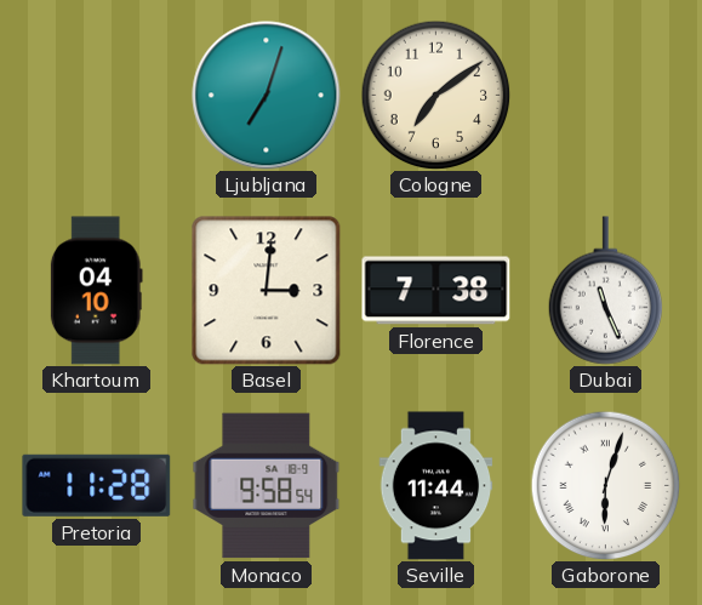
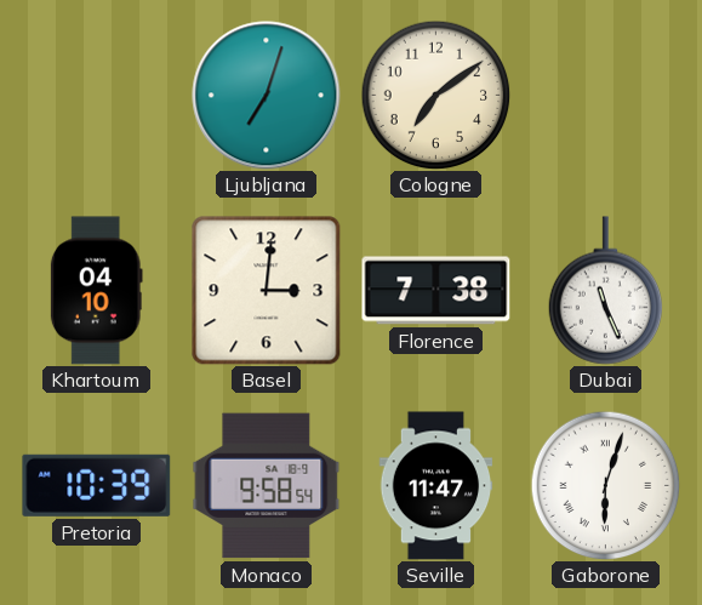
Pretoria: 11:28 -> 10:39
Seville: 11:44 -> 11:47
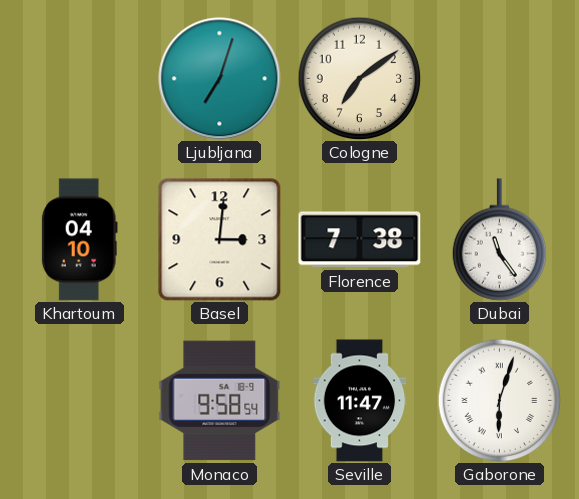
Dubai: 11:26 -> 11:24
Pretoria: 10:39 -> none
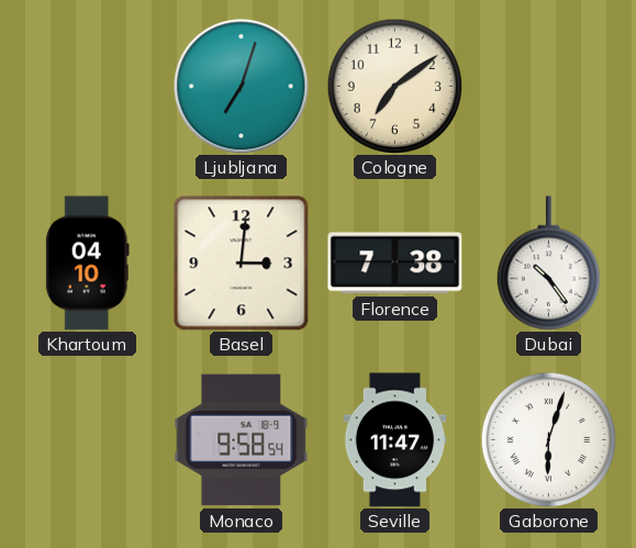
Dubai: 11:24 -> 10:24
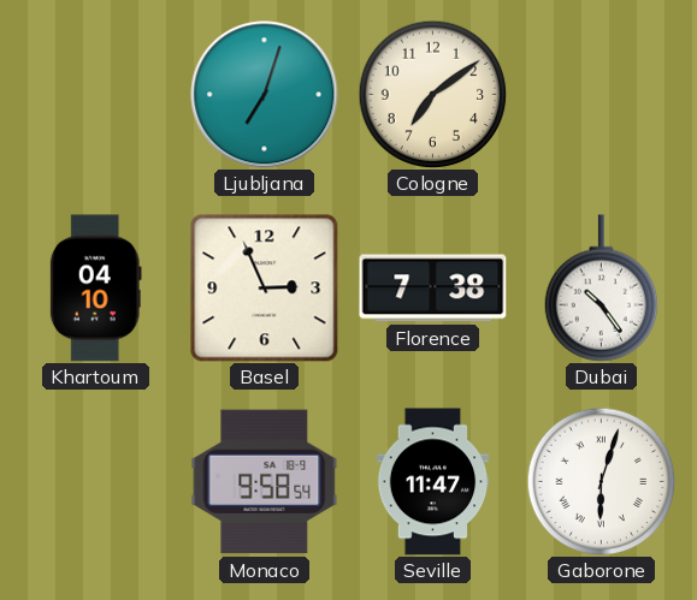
Basel: 3:01 -> 2:56
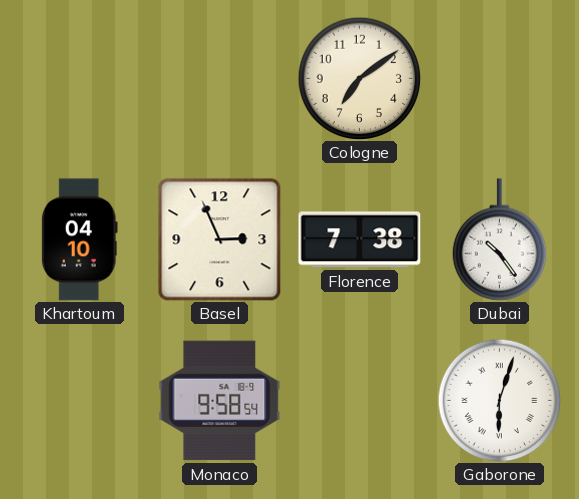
Ljubljana: 7:03 -> none
Seville: 11:47 -> none
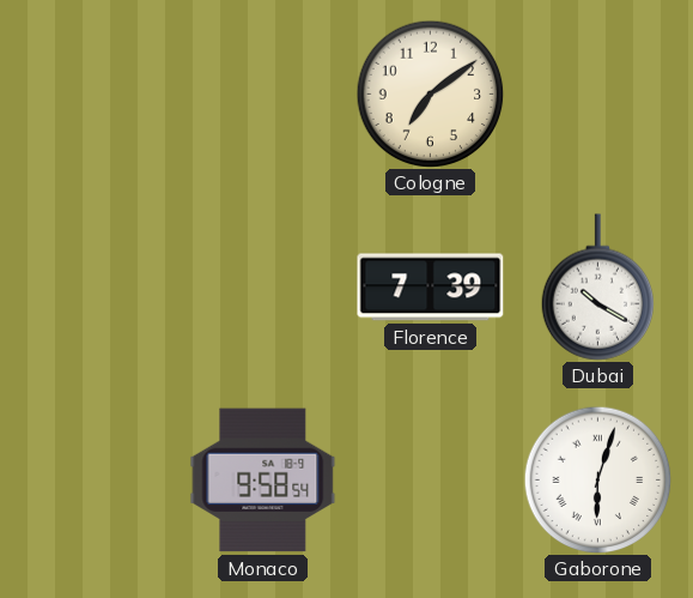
Khartoum: 04:10 -> none
Basel: 2:56 -> none
Florence: 7:38 -> 7:39
Dubai: 10:24 -> 10:20
